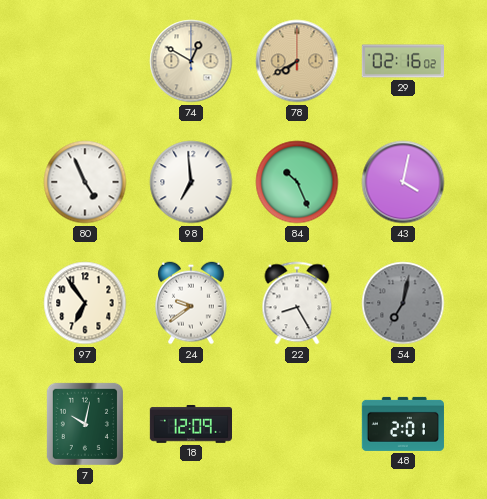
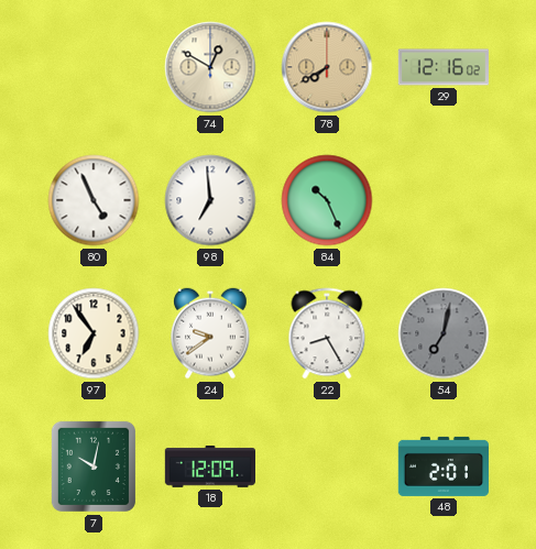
29: 02:16 -> 12:16
43: 4:02 -> none
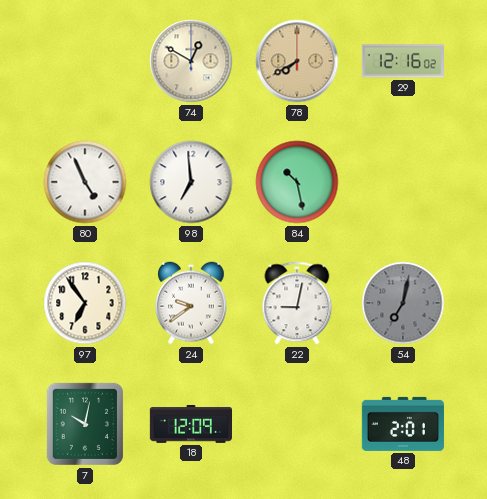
84: 10:26 -> 10:28
22: 8:25 -> 9:02
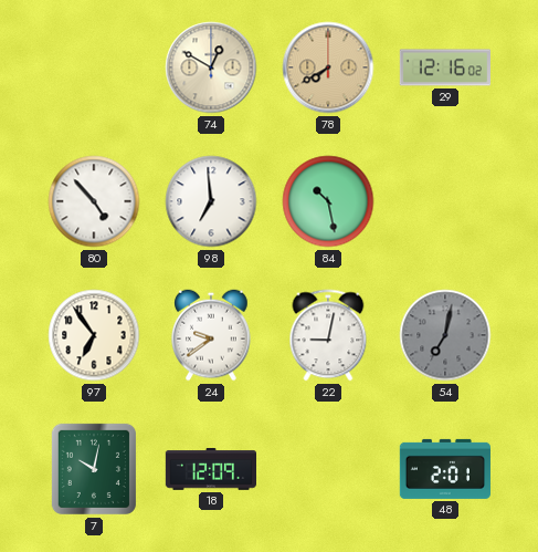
80: 4:56 -> 4:53
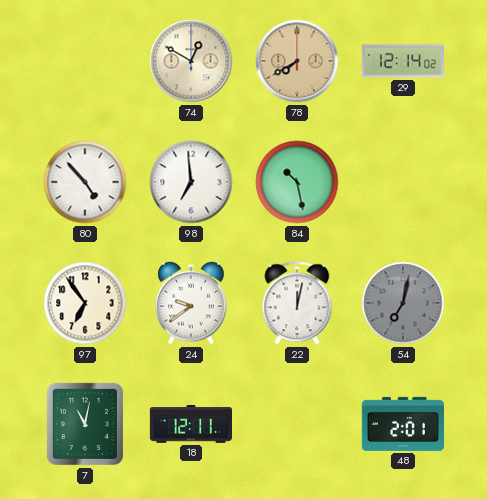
29: 12:16 -> 12:14
22: 9:02 -> 12:02
7: 10:02 -> 11:02
18: 12:09 -> 12:11
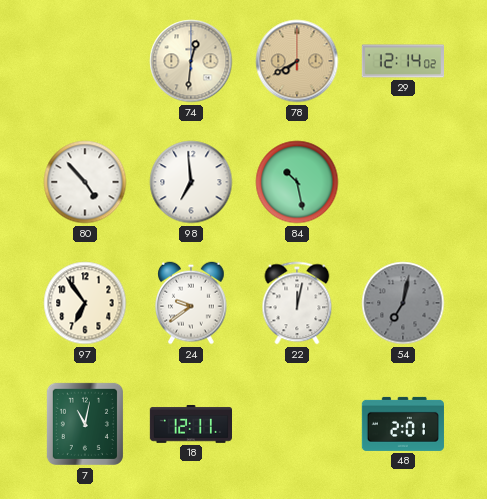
74: 12:50 -> 12:31
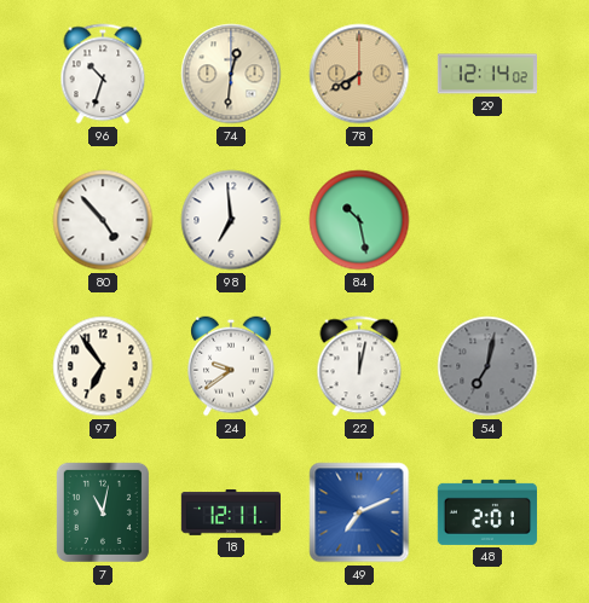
96: none -> 10:33
49: none -> 7:11
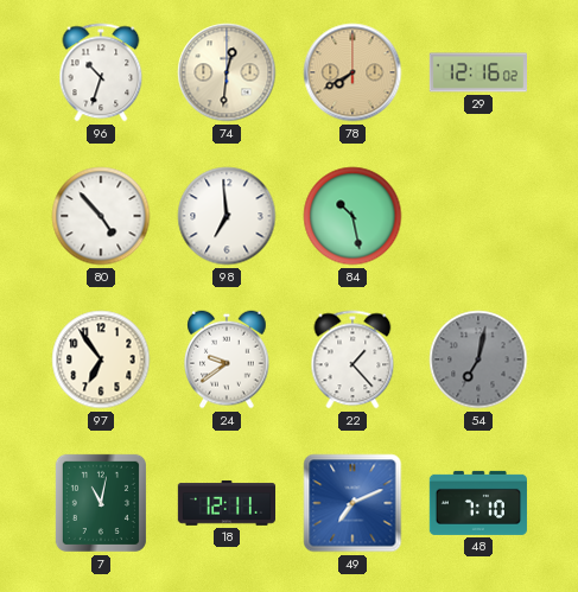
29: 12:14 -> 12:16
22: 12:02 -> 1:23
48: 2:01 -> 7:10
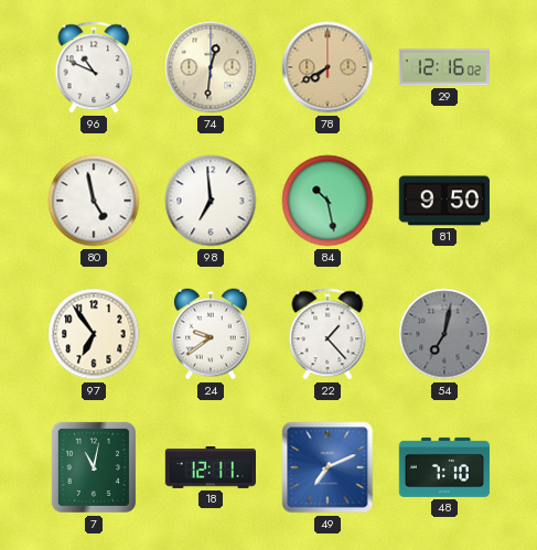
96: 10:33 -> 10:49
80: 4:53 -> 4:58
81: none -> 9:50
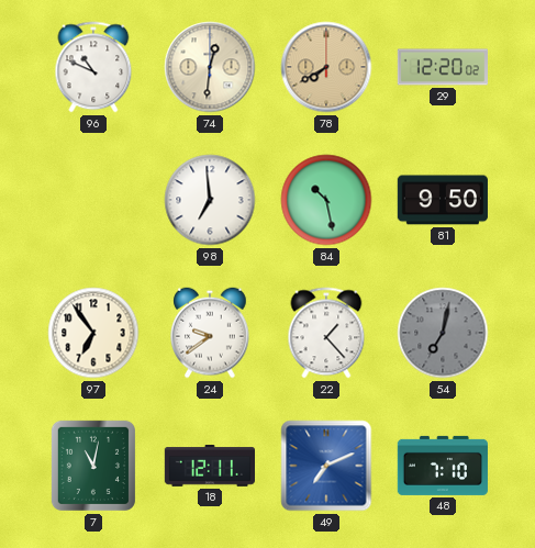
29: 12:16 -> 12:20
80: 4:58 -> none
